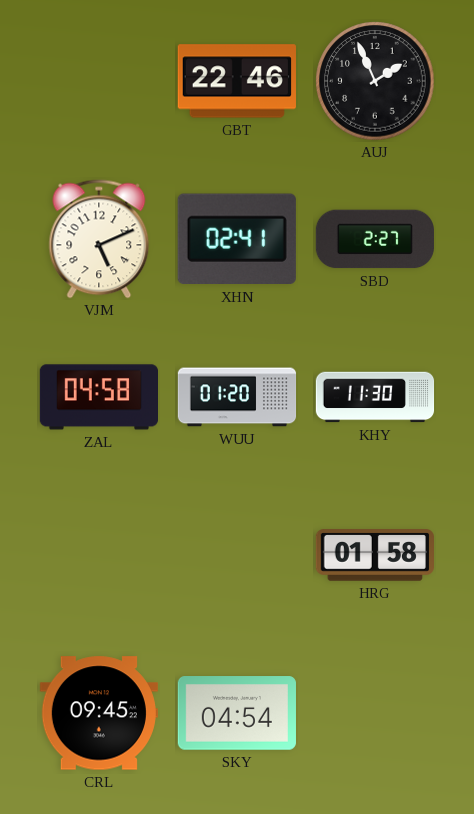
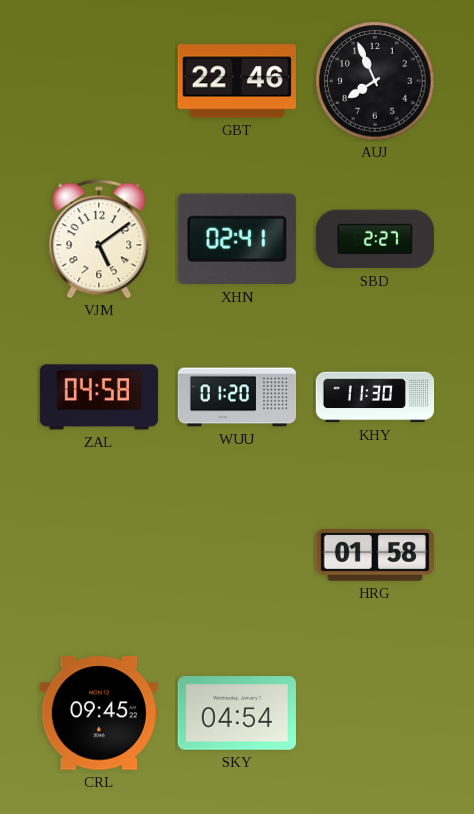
AUJ: 1:56 -> 7:56
VJM: 5:11 -> 5:09
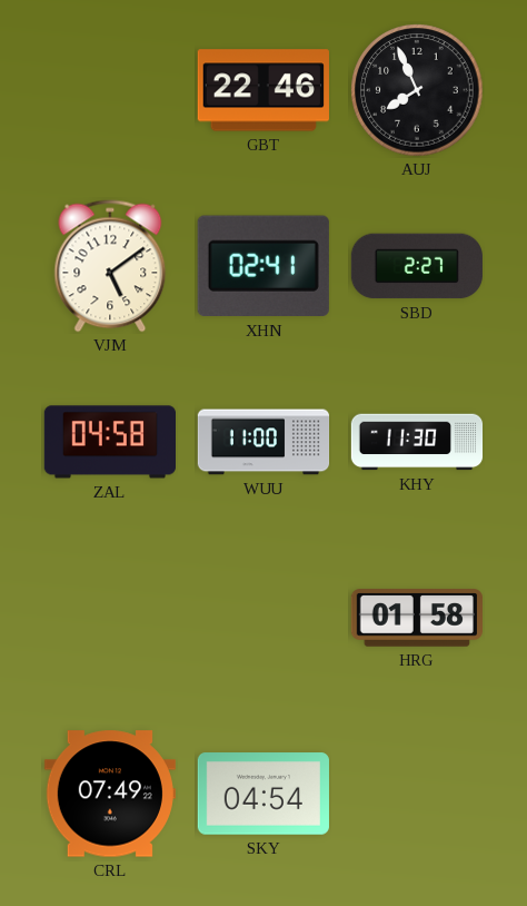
WUU: 01:20 -> 11:00
CRL: 09:45 -> 07:49
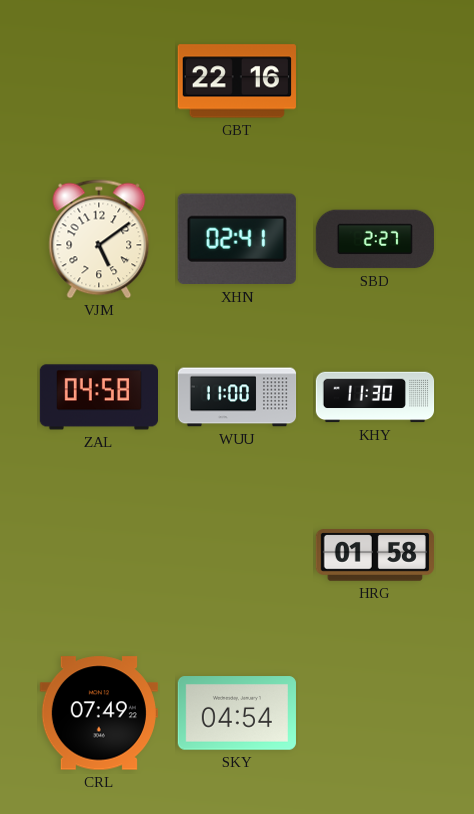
GBT: 22:46 -> 22:16
AUJ: 7:56 -> none
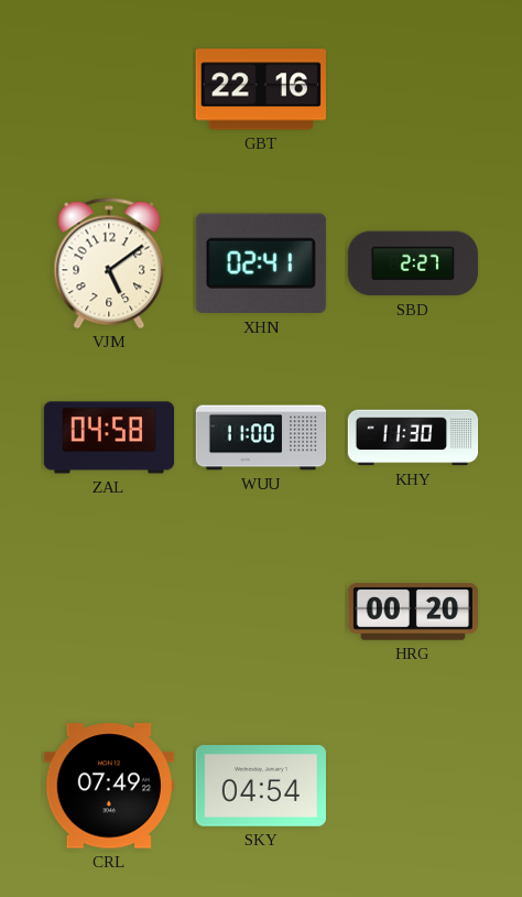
HRG: 01:58 -> 00:20
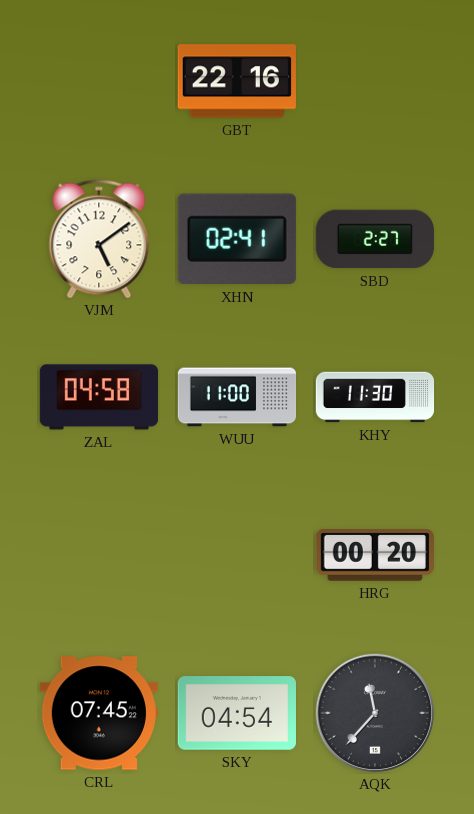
CRL: 07:49 -> 07:45
AQK: none -> 11:37
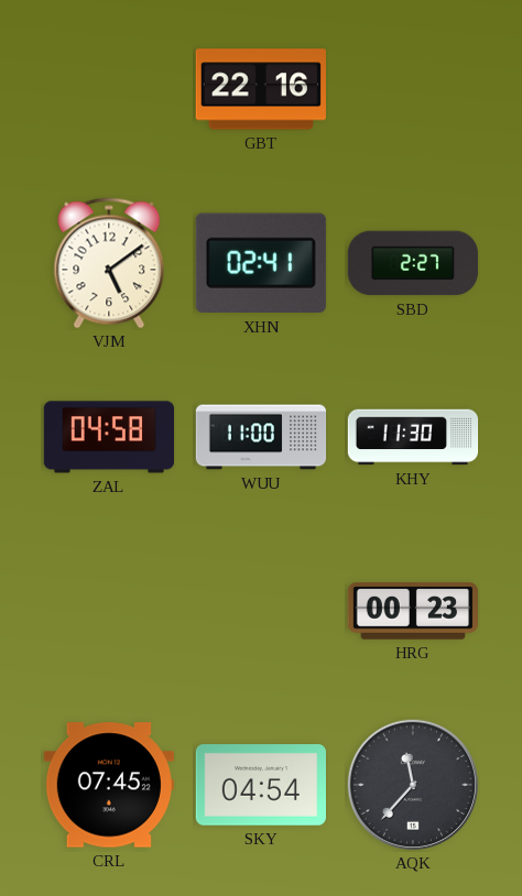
HRG: 00:20 -> 00:23
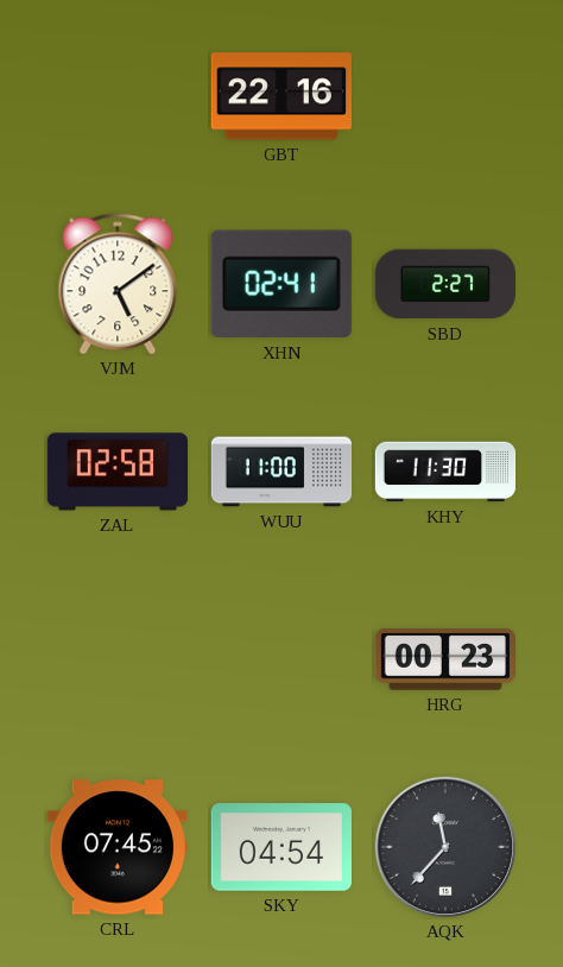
ZAL: 04:58 -> 02:58
